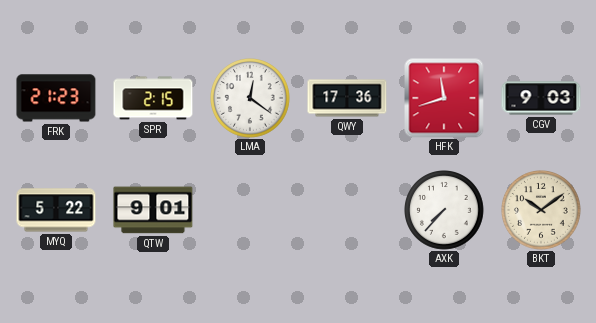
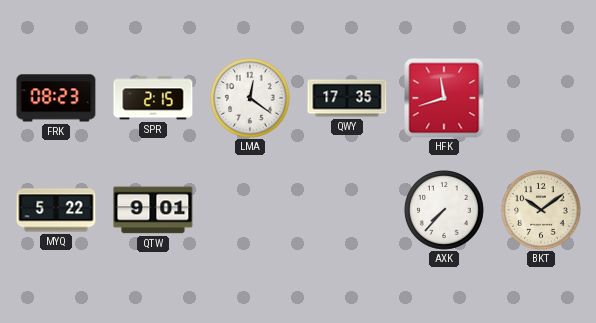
FRK: 21:23 -> 08:23
QWY: 17:36 -> 17:35
CGV: 9:03 -> none
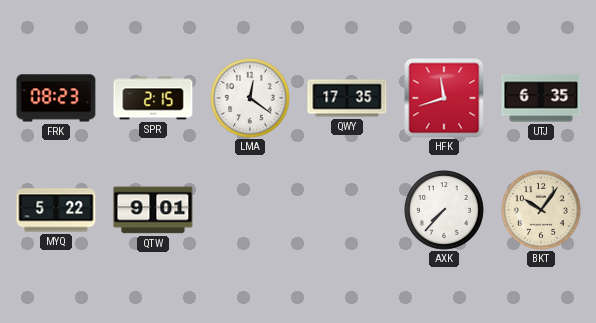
UTJ: none -> 6:35
BKT: 10:09 -> 10:06
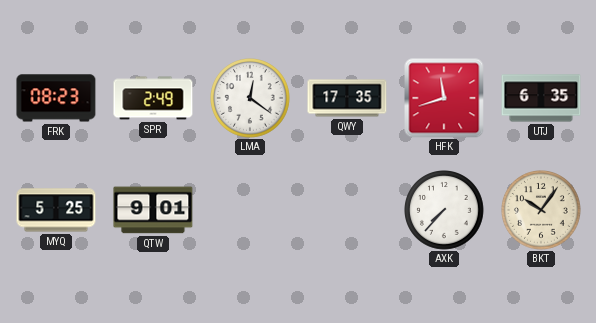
SPR: 2:15 -> 2:49
MYQ: 5:22 -> 5:25
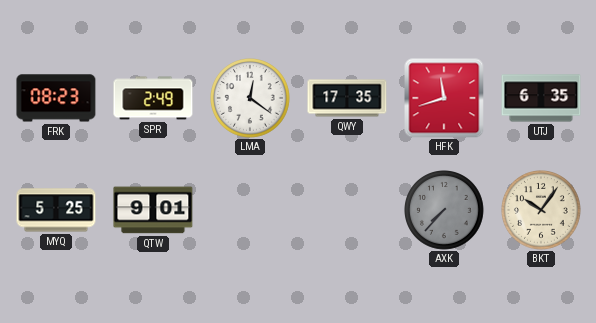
AXK dial: white -> grey
